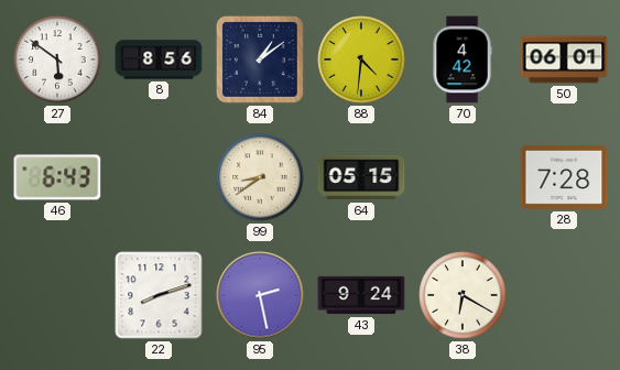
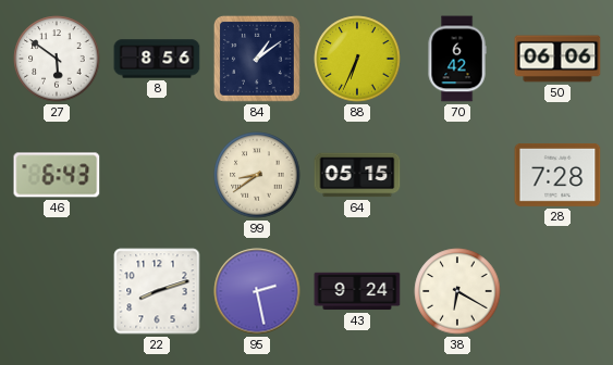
88: 4:31 -> 6:34
70: 4:42 -> 6:42
50: 06:01 -> 06:06
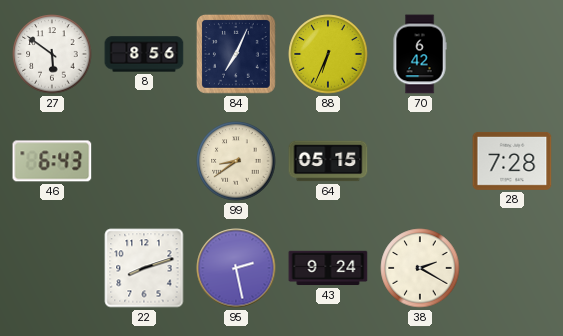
84: 1:09 -> 7:04
50: 06:06 -> none
38: 6:20 -> 2:20
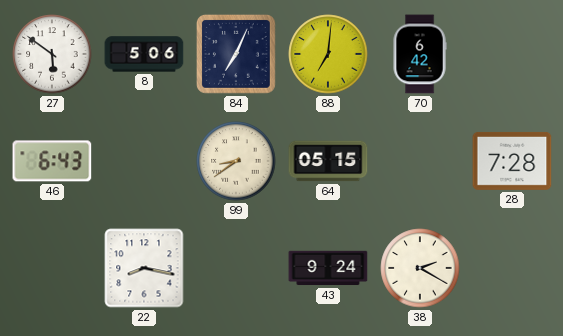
8: 8:56 -> 5:06
88: 6:34 -> 7:01
22: 8:12 -> 8:17
95: 2:28 -> none
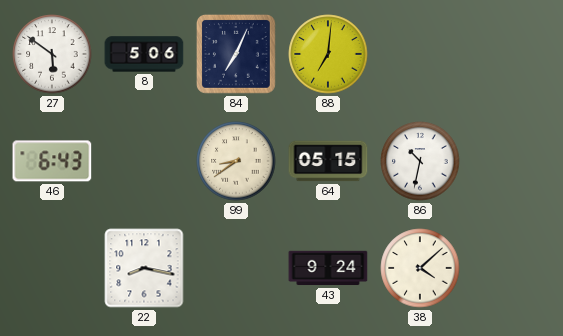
70: 6:42 -> none
86: none -> 10:32
28: 7:28 -> none
38: 2:20 -> 4:08
